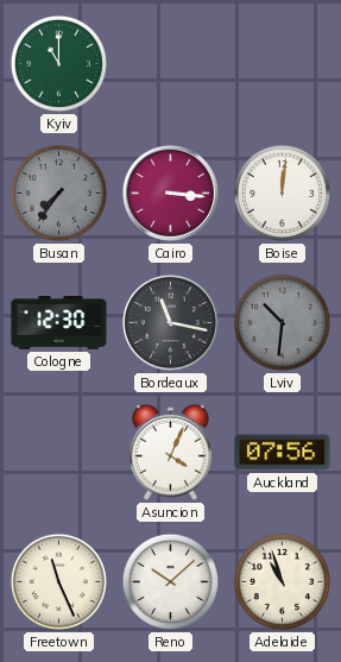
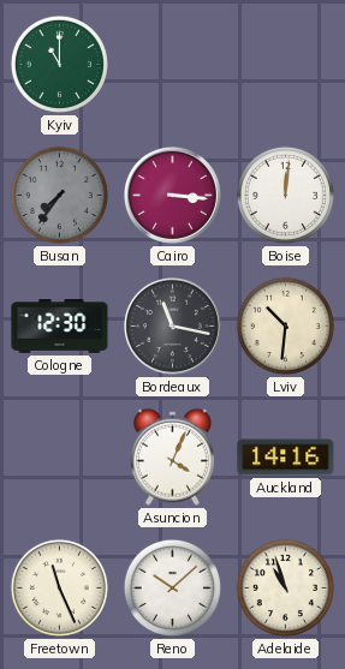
Lviv dial: grey -> cream
Auckland: 07:56 -> 14:16
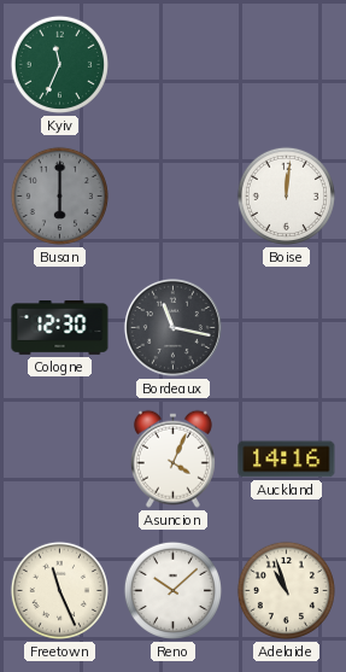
Kyiv: 11:00 -> 11:34
Busan: 7:36 -> 6:00
Cairo: 3:16 -> none
Lviv: 10:31 -> none
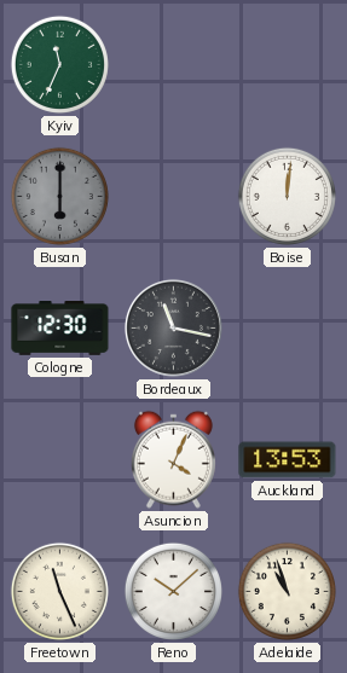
Auckland: 14:16 -> 13:53
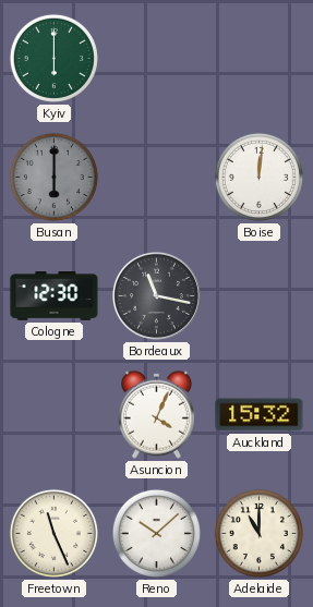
Kyiv: 11:34 -> 6:00
Auckland: 13:53 -> 15:32
Adelaide: 10:57 -> 11:00
